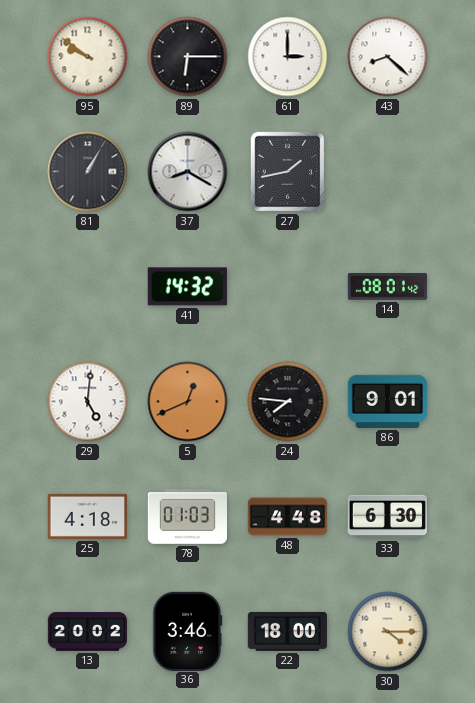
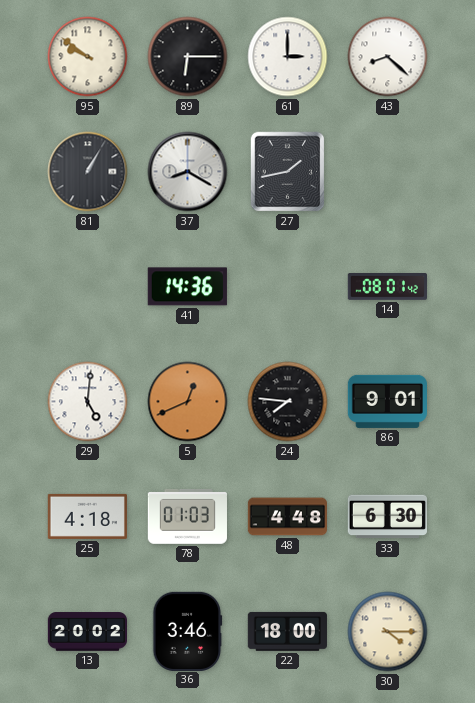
41: 14:32 -> 14:36
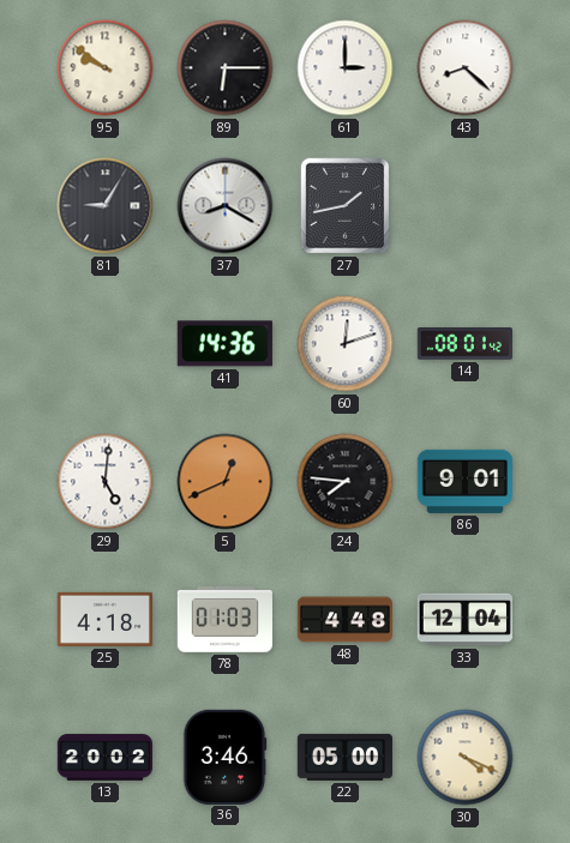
81: 1:05 -> 9:05
60: none -> 12:12
33: 6:30 -> 12:04
22: 18:00 -> 05:00
30: 4:15 -> 4:19
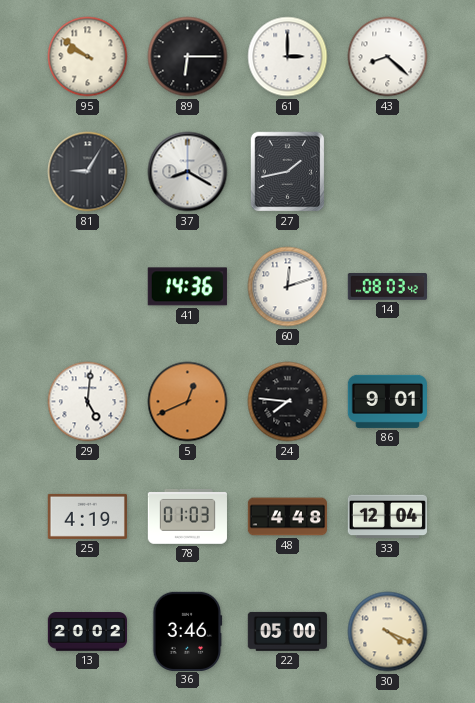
14: 08:01 -> 08:03
25: 4:18 -> 4:19
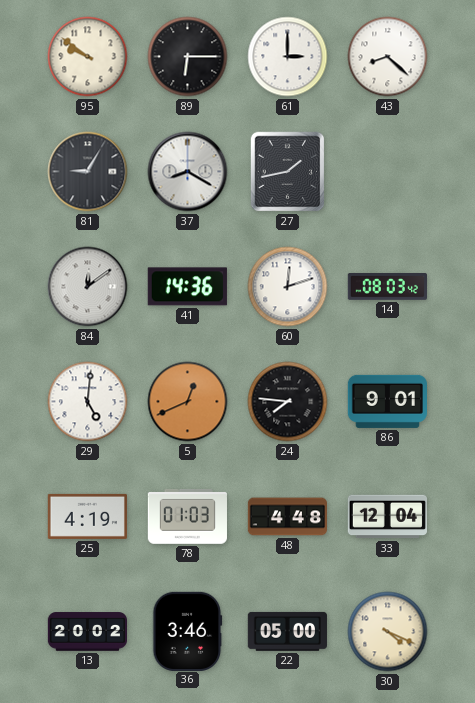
84: none -> 12:09
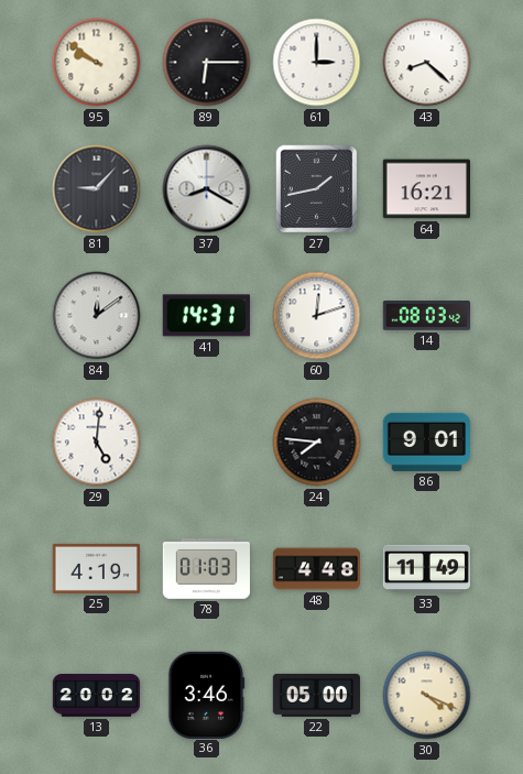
81: 9:05 -> 9:07
64: none -> 16:21
41: 14:36 -> 14:31
5: 12:41 -> none
33: 12:04 -> 11:49
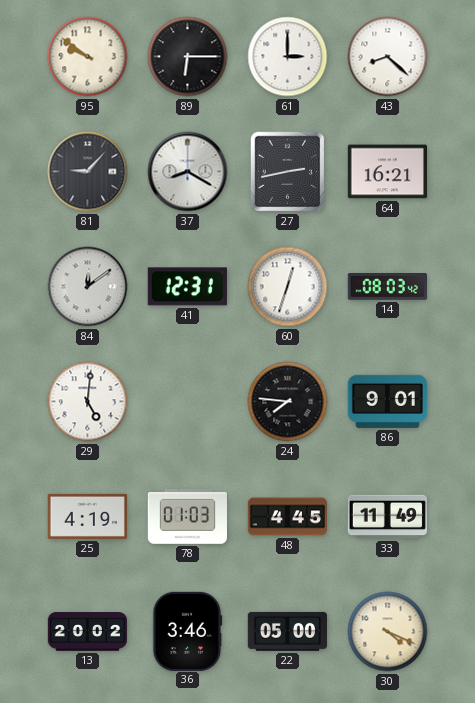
27: 1:43 -> 2:43
41: 14:31 -> 12:31
60: 12:12 -> 12:33
48: 4:48 -> 4:45
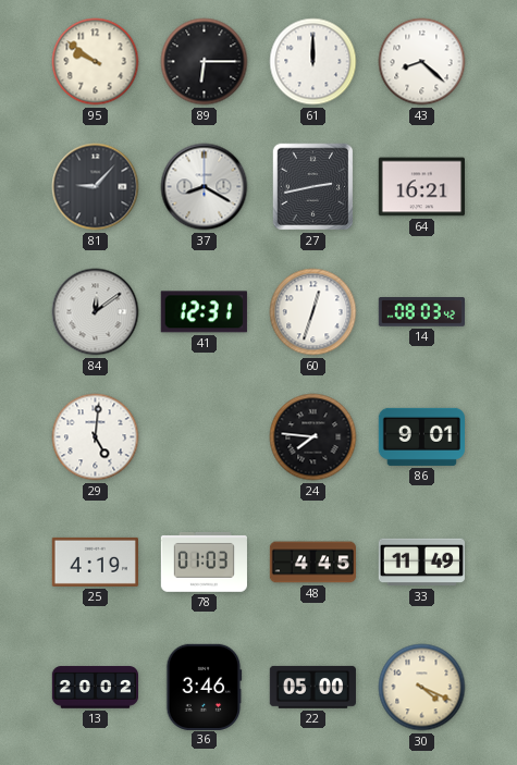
61: 3:00 -> 12:00
